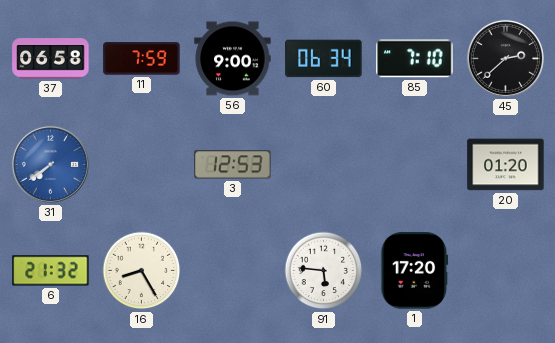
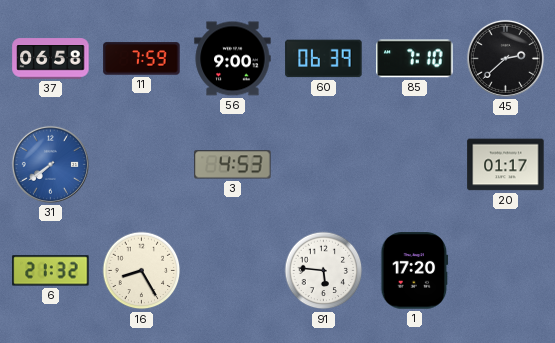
60: 06:34 -> 06:39
3: 12:53 -> 4:53
20: 01:20 -> 01:17
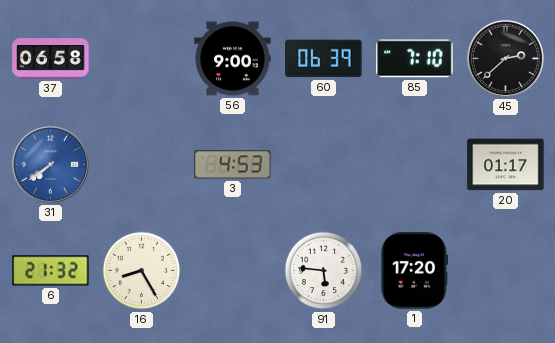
11: 7:59 -> none
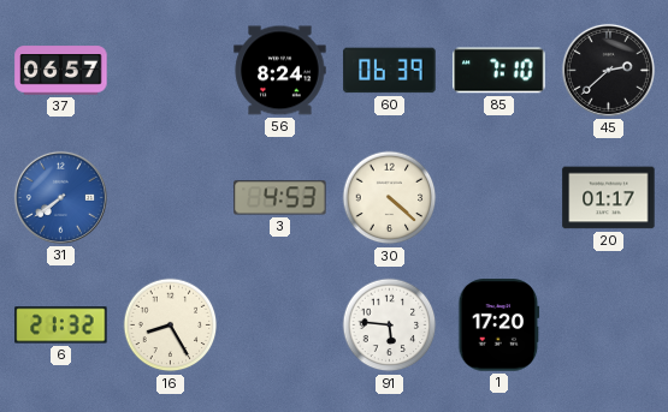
37: 06:58 -> 06:57
56: 9:00 -> 8:24
30: none -> 4:22
